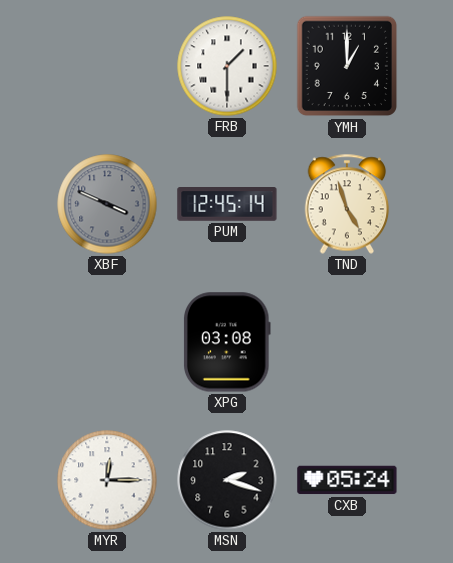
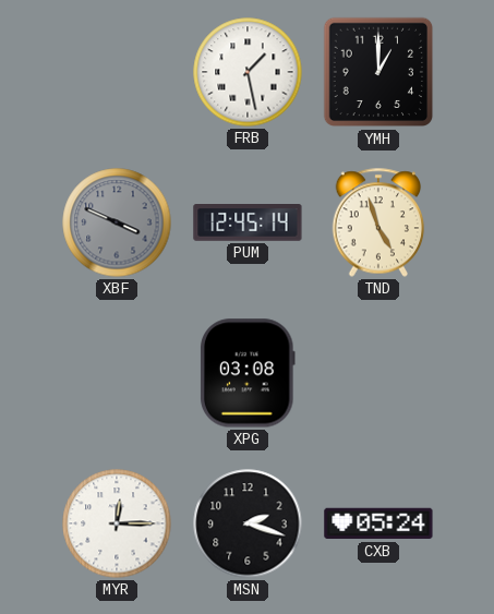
FRB: 1:30 -> 1:28
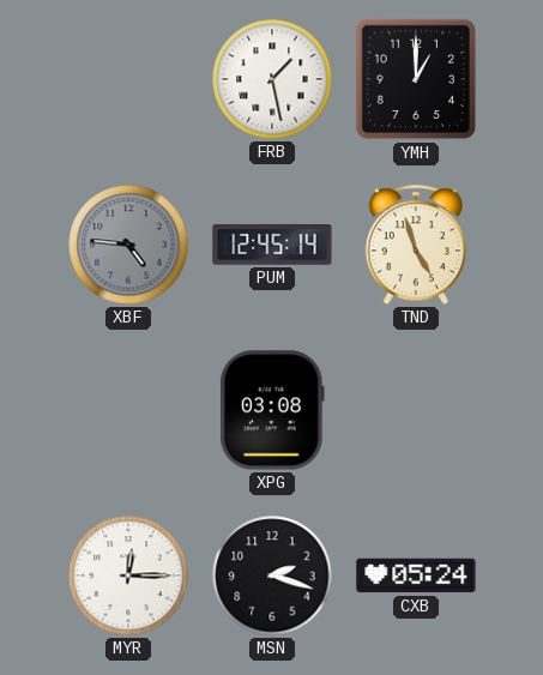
XBF: 3:49 -> 4:46
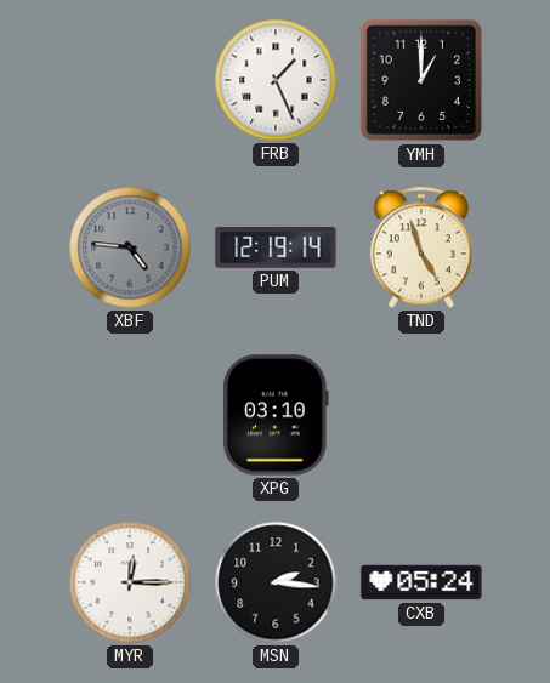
FRB: 1:28 -> 1:26
PUM: 12:45 -> 12:19
XPG: 03:08 -> 03:10
MSN: 2:18 -> 2:16
